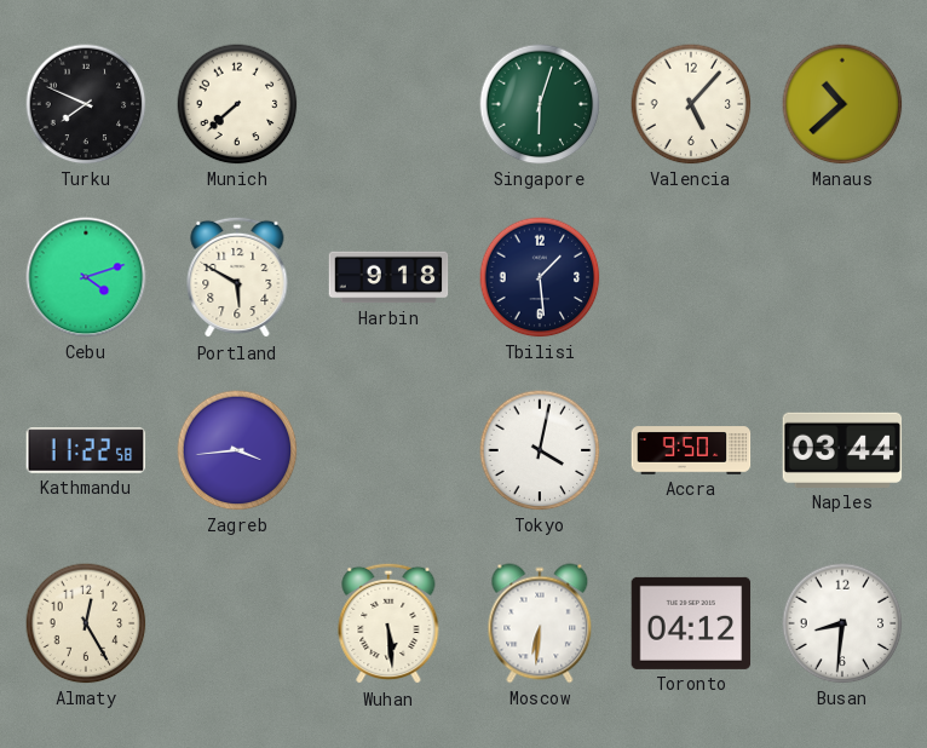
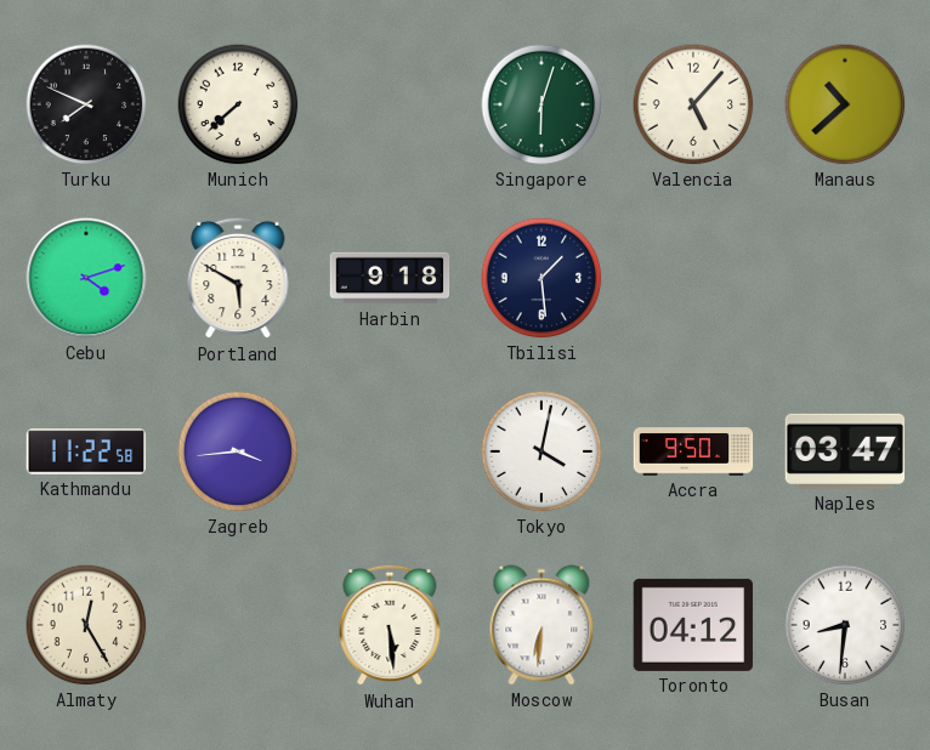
Naples: 03:44 -> 03:47
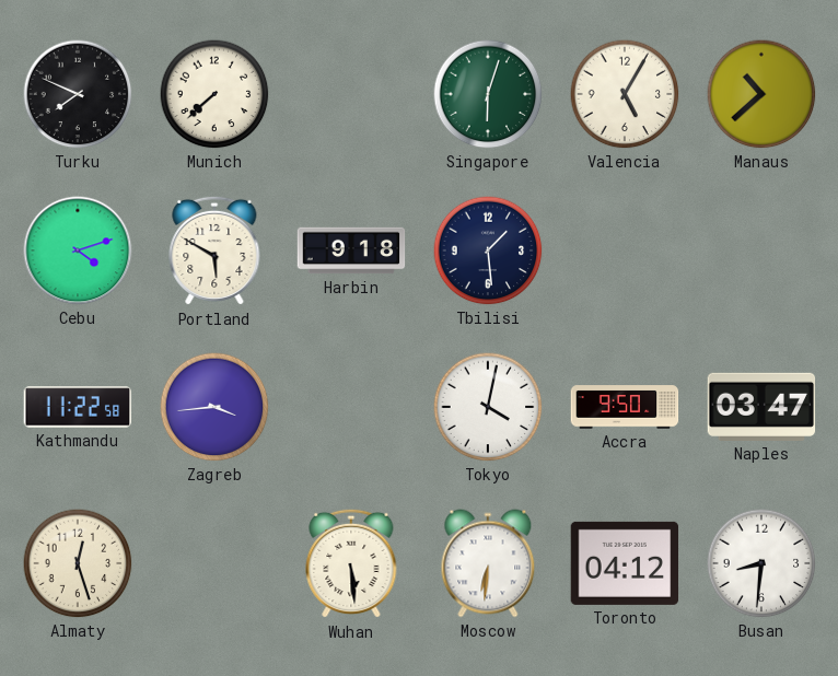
Valencia: 5:07 -> 5:05
Almaty: 12:25 -> 12:27
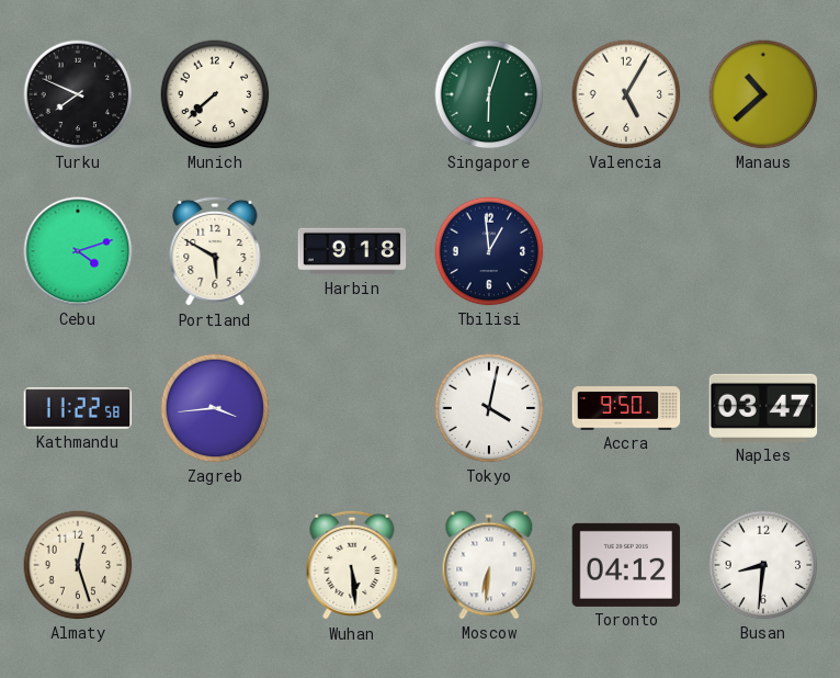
Tbilisi: 1:29 -> 12:59
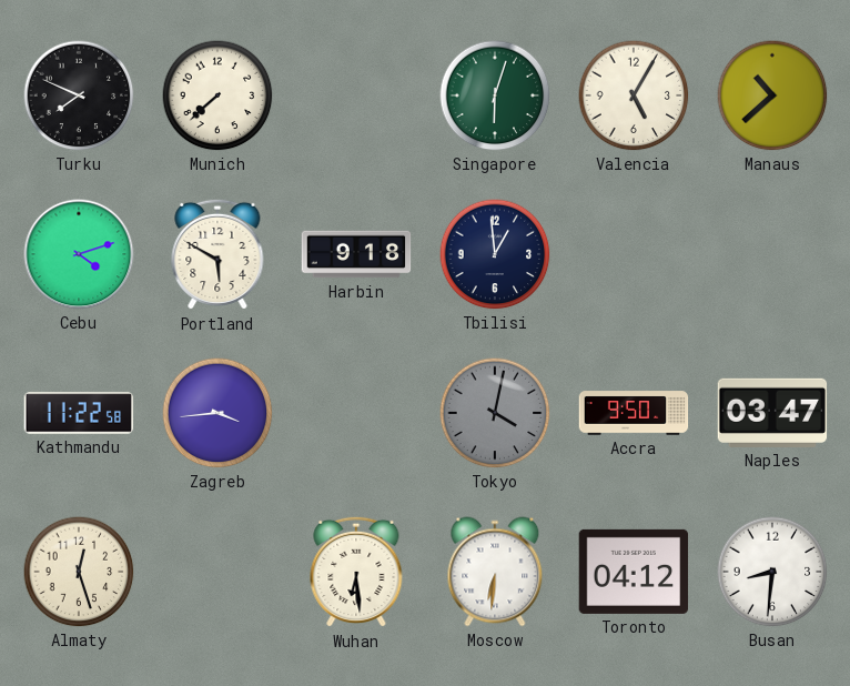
Tokyo dial: white -> grey
Wuhan: 5:29 -> 6:29
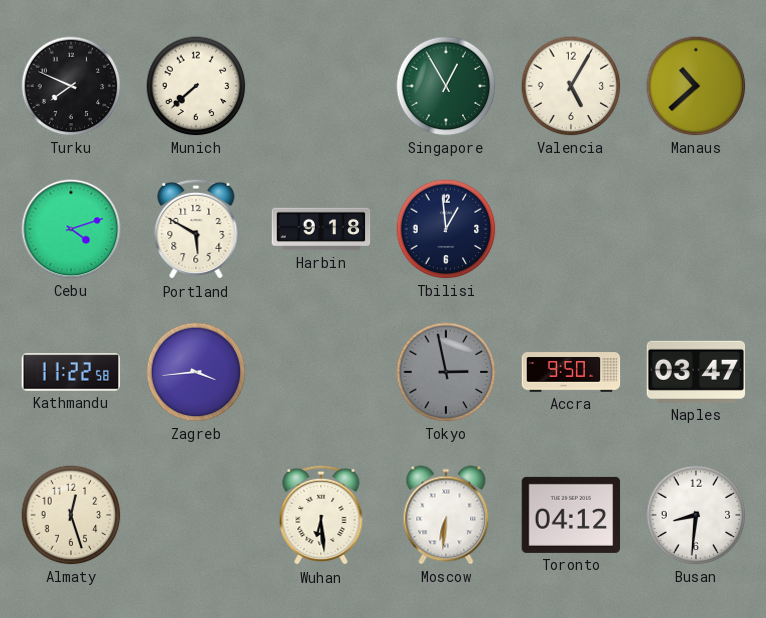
Singapore: 6:03 -> 12:55
Tokyo: 4:02 -> 2:58
